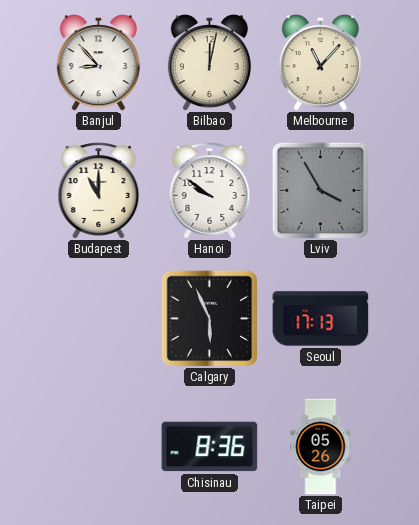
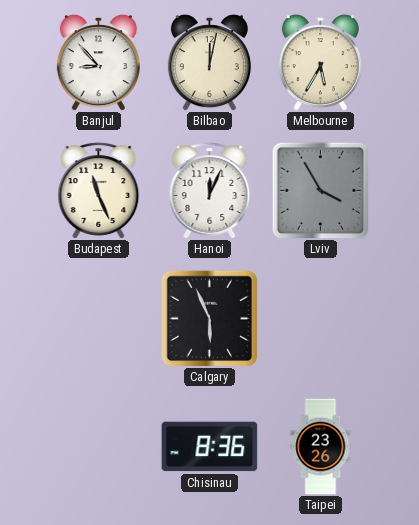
Melbourne: 11:07 -> 5:35
Budapest: 11:00 -> 11:26
Hanoi: 9:51 -> 12:04
Seoul: 17:13 -> none
Taipei: 05:26 -> 23:26
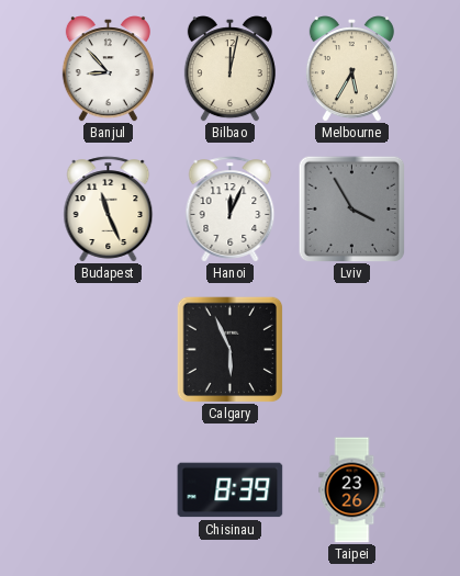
Chisinau: 8:36 -> 8:39
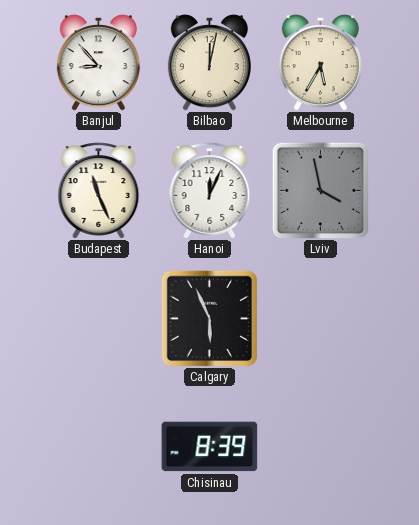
Lviv: 3:55 -> 3:58
Taipei: 23:26 -> none
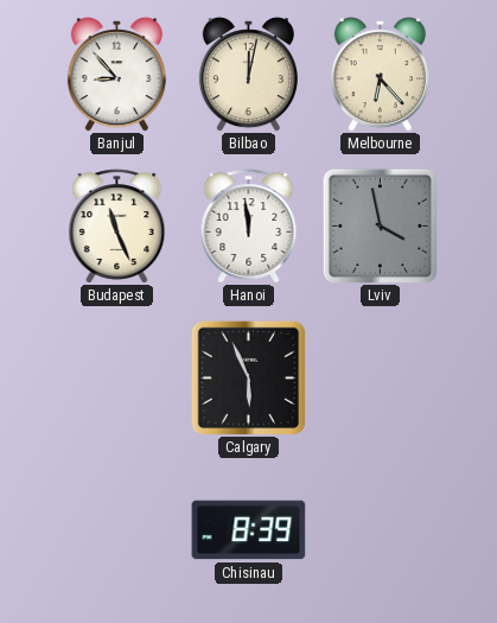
Melbourne: 5:35 -> 6:23
Hanoi: 12:04 -> 11:59
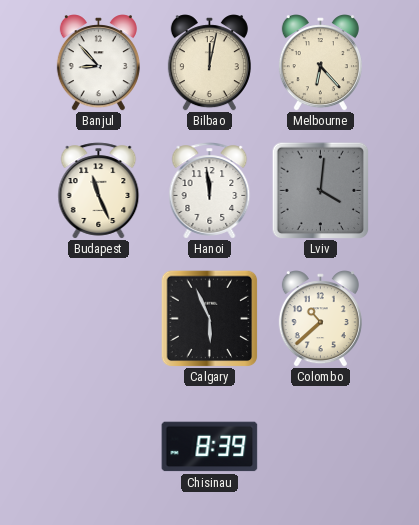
Lviv: 3:58 -> 4:01
Colombo: none -> 10:38
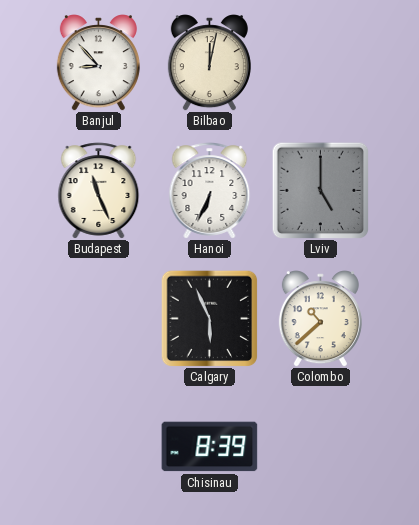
Melbourne: 6:23 -> none
Hanoi: 11:59 -> 6:34
Lviv: 4:01 -> 5:00
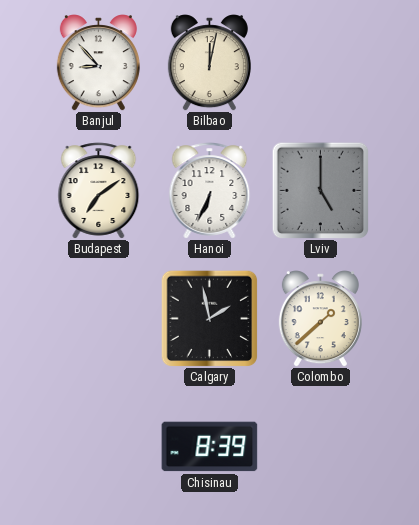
Budapest: 11:26 -> 7:09
Calgary: 5:56 -> 1:58
Colombo: 10:38 -> 1:38
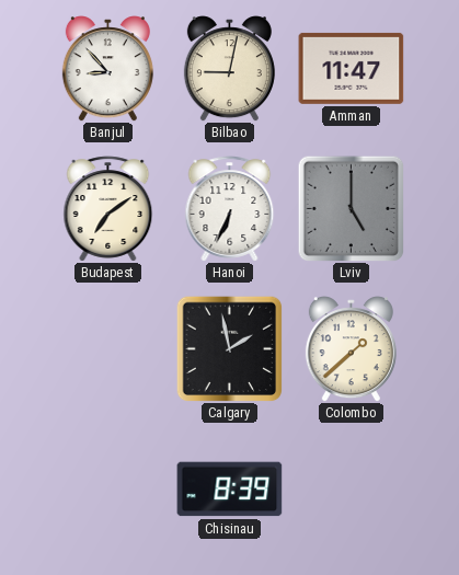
Bilbao: 12:02 -> 9:02
Amman: none -> 11:47
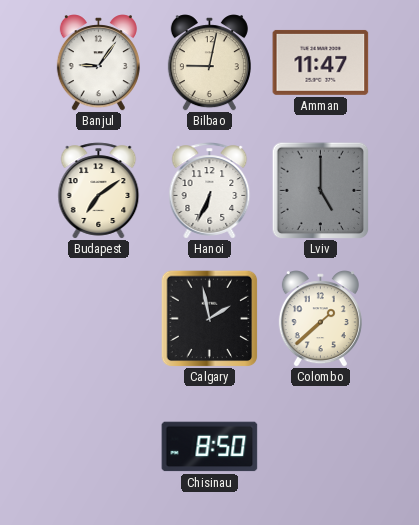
Banjul: 8:53 -> 9:06
Chisinau: 8:39 -> 8:50
